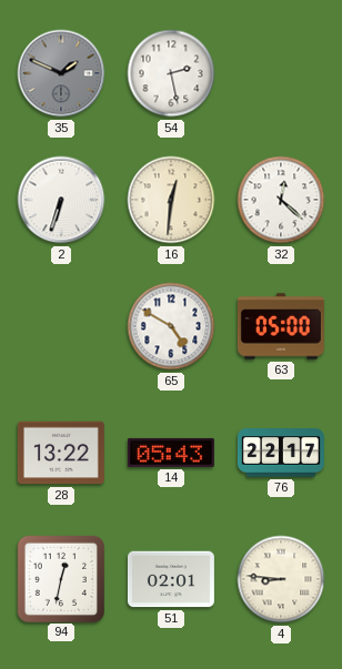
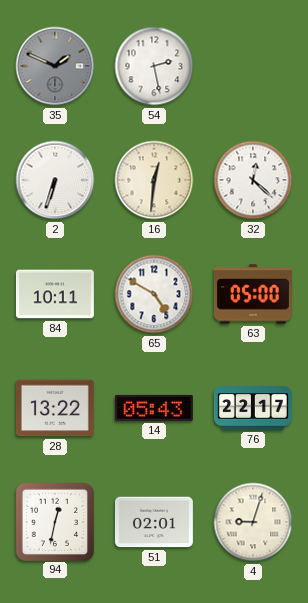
84: none -> 10:11
4: 8:46 -> 9:03
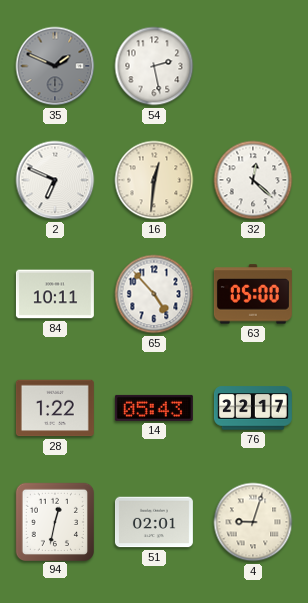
2: 6:33 -> 6:49
65: 4:50 -> 4:53
28: 13:22 -> 1:22
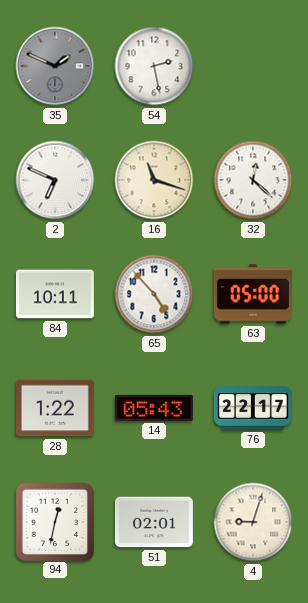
16: 12:31 -> 11:18
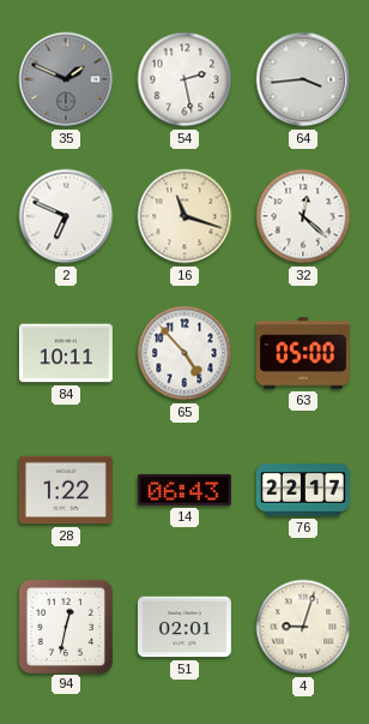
64: none -> 3:44
14: 05:43 -> 06:43
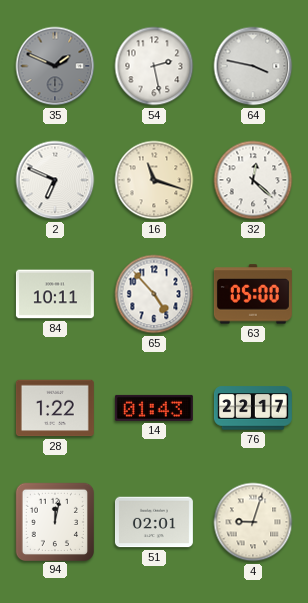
64: 3:44 -> 3:47
14: 06:43 -> 01:43
94: 12:32 -> 12:02
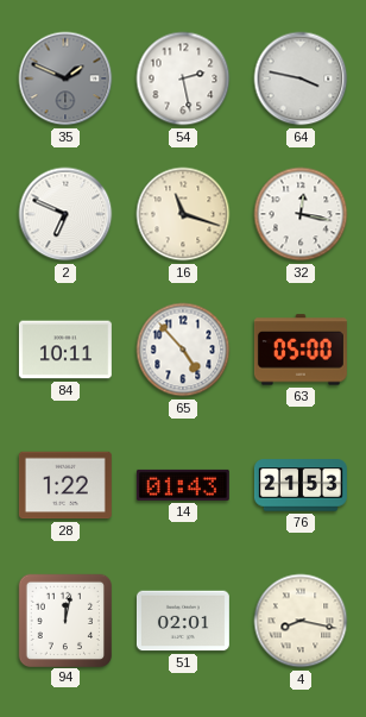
32: 12:22 -> 12:17
76: 22:17 -> 21:53
4: 9:03 -> 8:17
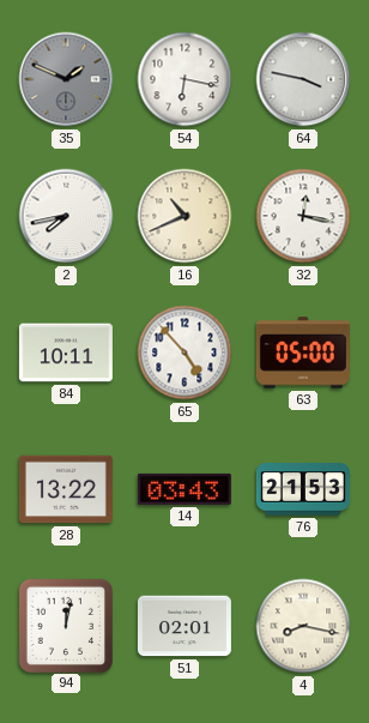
54: 2:28 -> 6:17
2: 6:49 -> 7:43
16: 11:18 -> 10:41
28: 1:22 -> 13:22
14: 01:43 -> 03:43
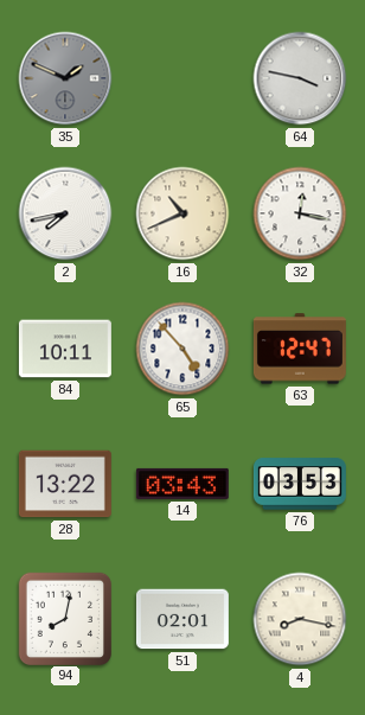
54: 6:17 -> none
63: 05:00 -> 12:47
76: 21:53 -> 03:53
94: 12:02 -> 8:02
